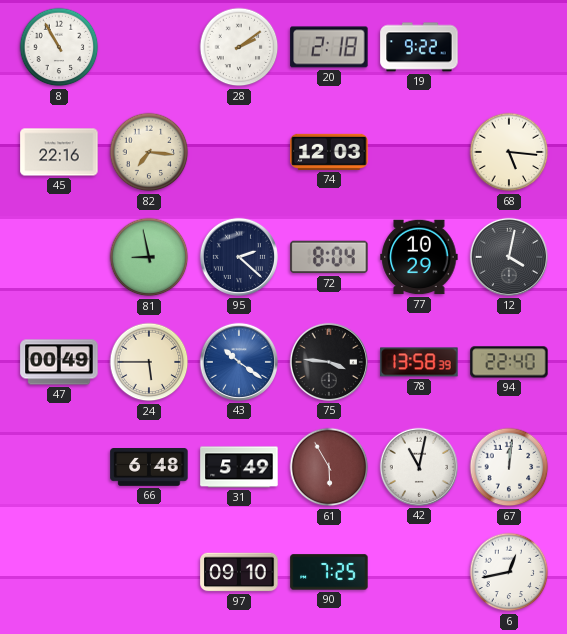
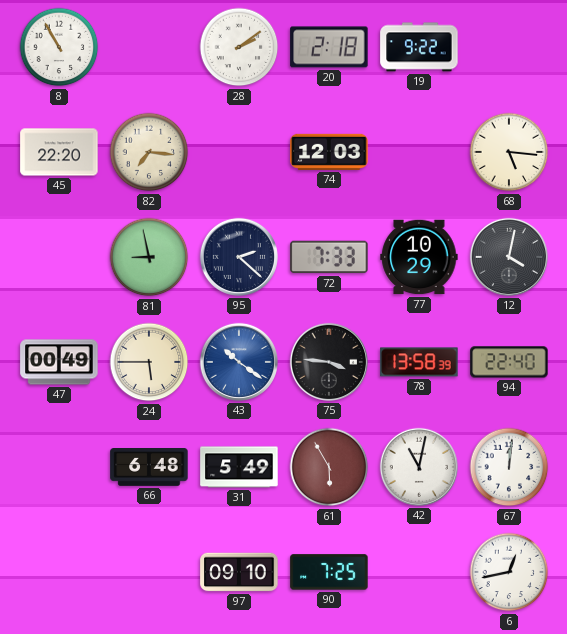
45: 22:16 -> 22:20
72: 8:04 -> 7:33
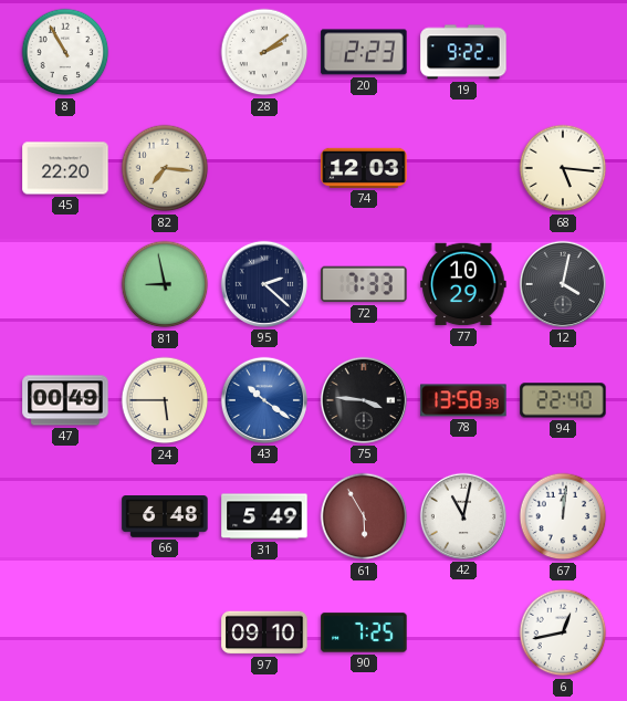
20: 2:18 -> 2:23
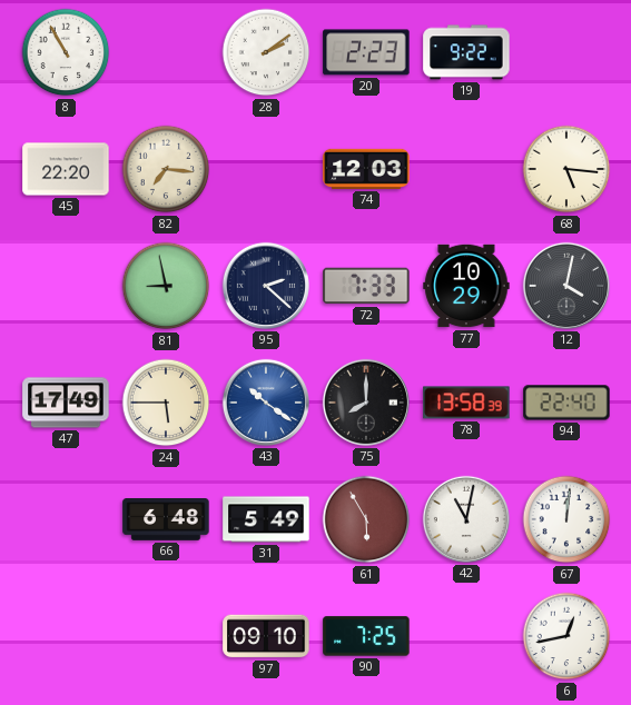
47: 00:49 -> 17:49
75: 3:46 -> 8:00
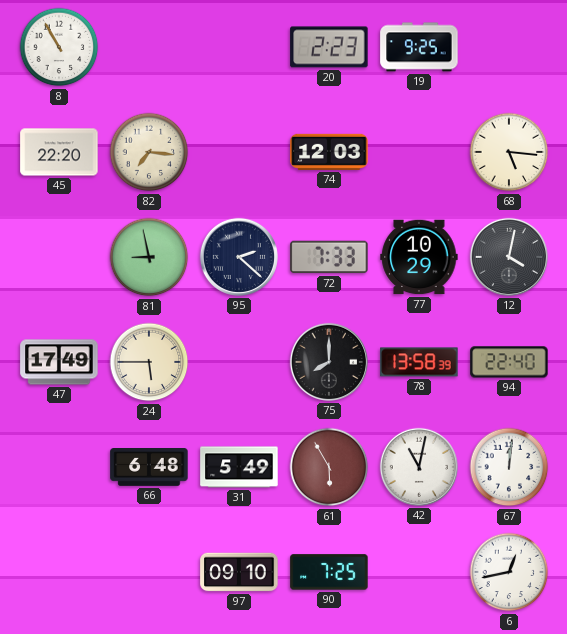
28: 2:09 -> none
19: 9:22 -> 9:25
43: 10:21 -> none
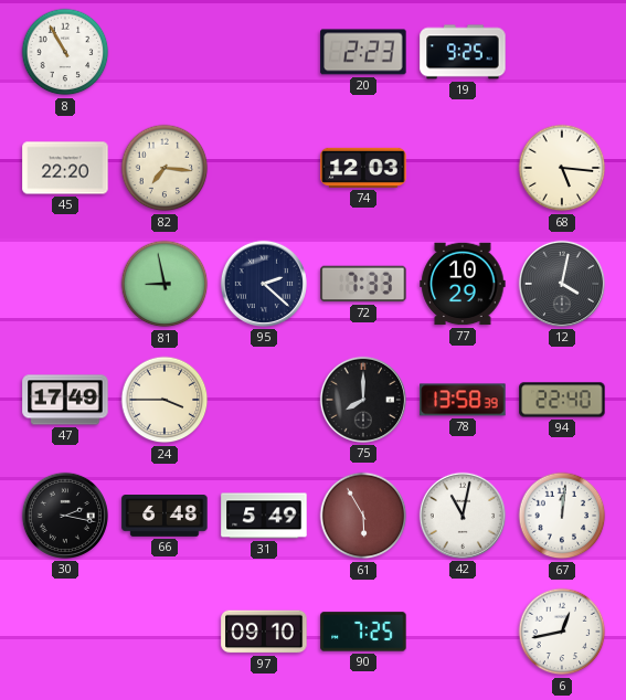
24: 5:45 -> 3:45
30: none -> 2:17
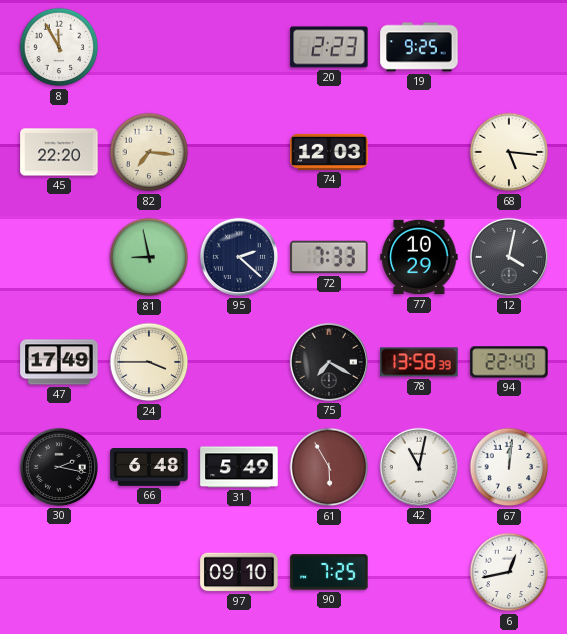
8: 10:55 -> 11:55
75: 8:00 -> 7:20
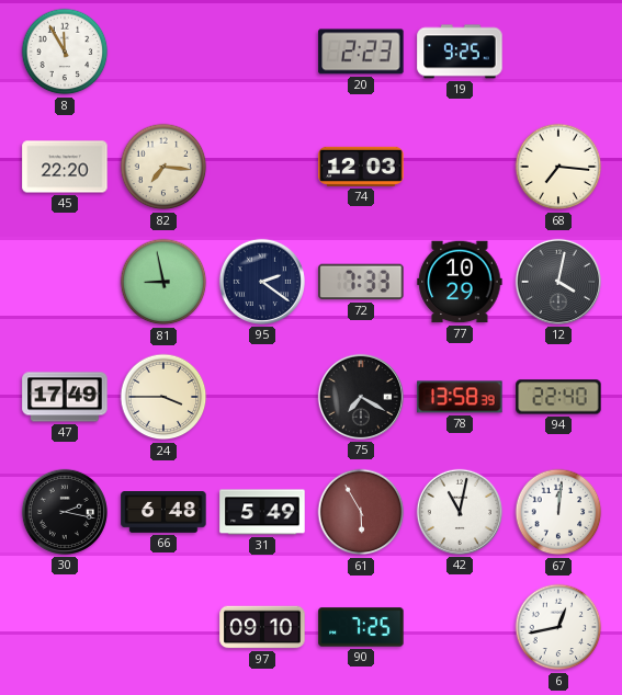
68: 5:16 -> 7:16
95: 2:22 -> 2:21
